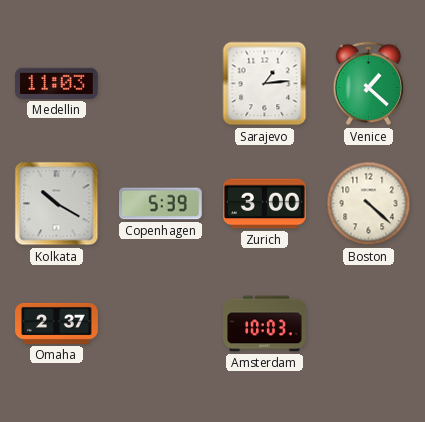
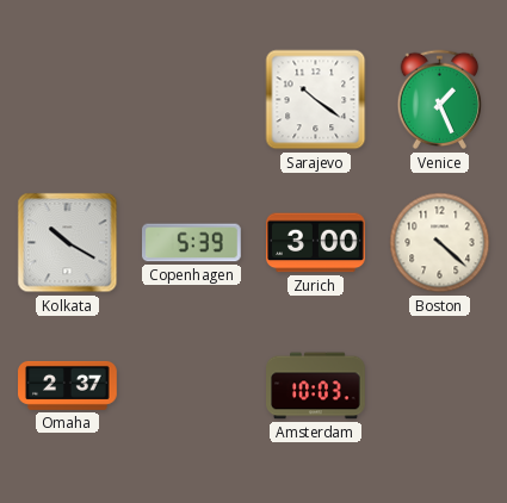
Medellin: 11:03 -> none
Sarajevo: 1:14 -> 10:21
Venice: 1:22 -> 1:26
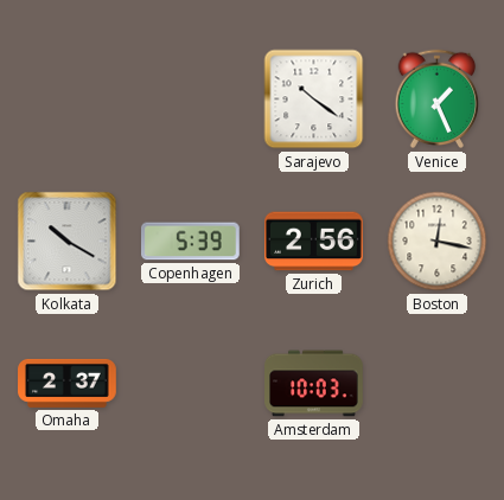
Zurich: 3:00 -> 2:56
Boston: 4:22 -> 12:17
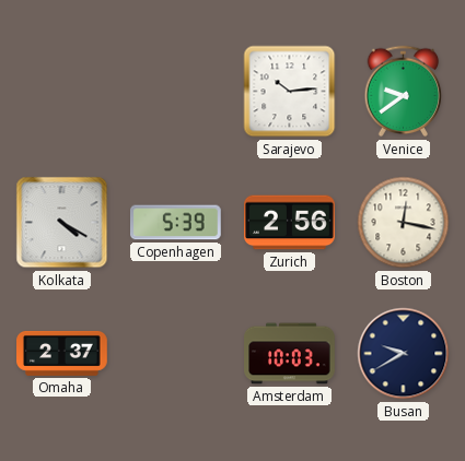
Sarajevo: 10:21 -> 10:14
Venice: 1:26 -> 9:39
Kolkata: 10:20 -> 4:20
Busan: none -> 9:40
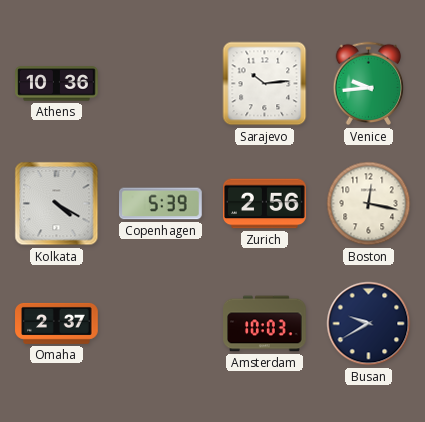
Athens: none -> 10:36
Venice: 9:39 -> 9:44
